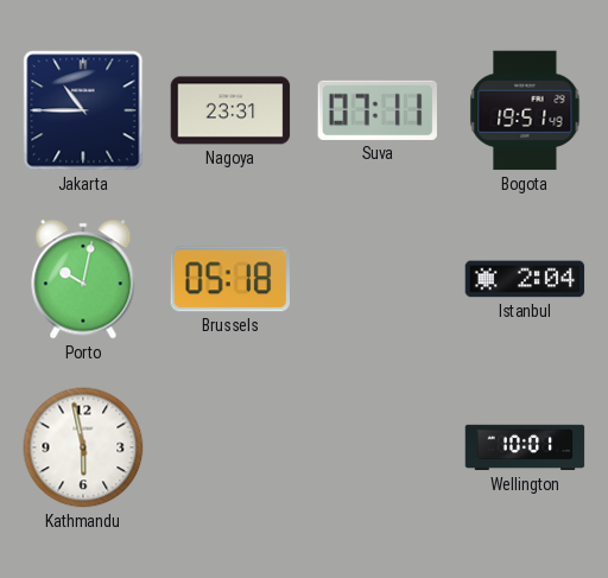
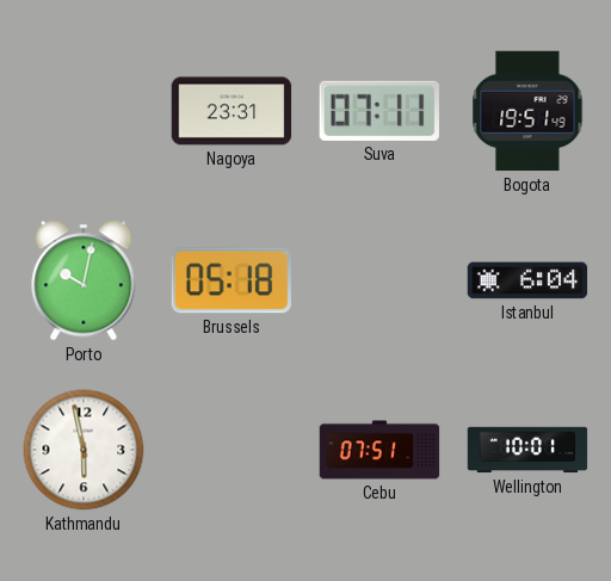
Jakarta: 10:45 -> none
Istanbul: 2:04 -> 6:04
Cebu: none -> 07:51
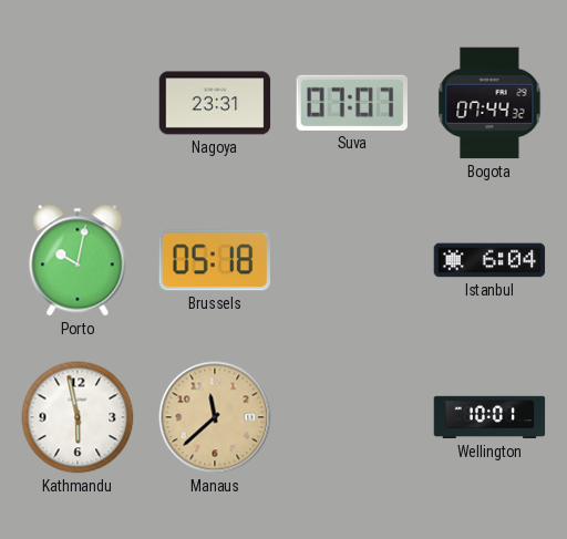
Suva: 07:11 -> 07:07
Bogota: 19:51 -> 07:44
Manaus: none -> 11:38
Cebu: 07:51 -> none
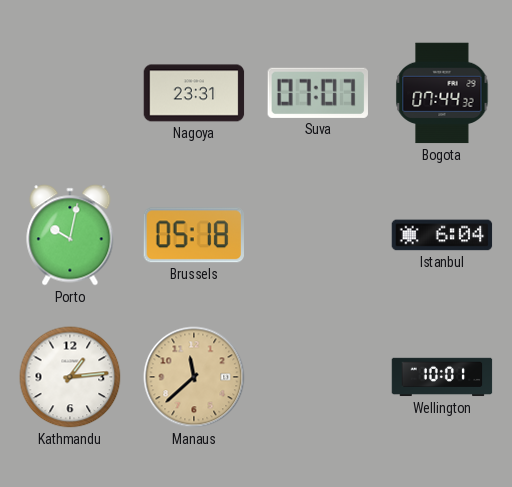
Kathmandu: 5:58 -> 1:14
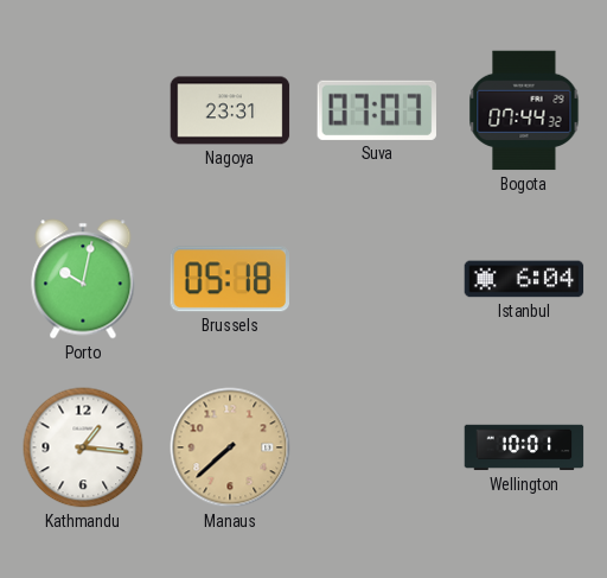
Kathmandu: 1:14 -> 1:16
Manaus: 11:38 -> 7:38
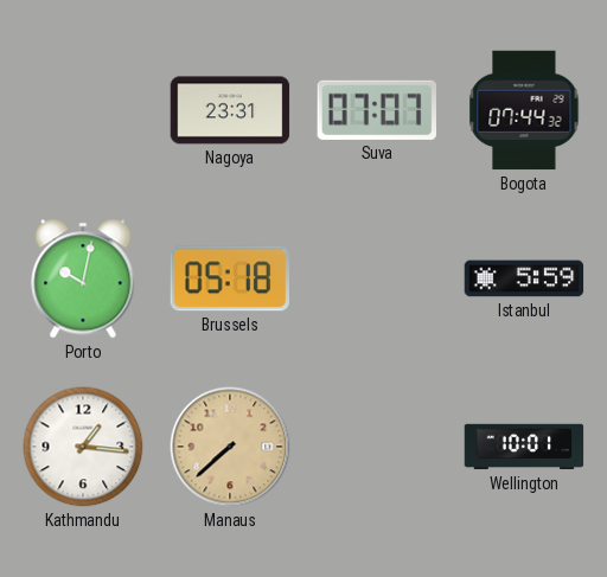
Istanbul: 6:04 -> 5:59
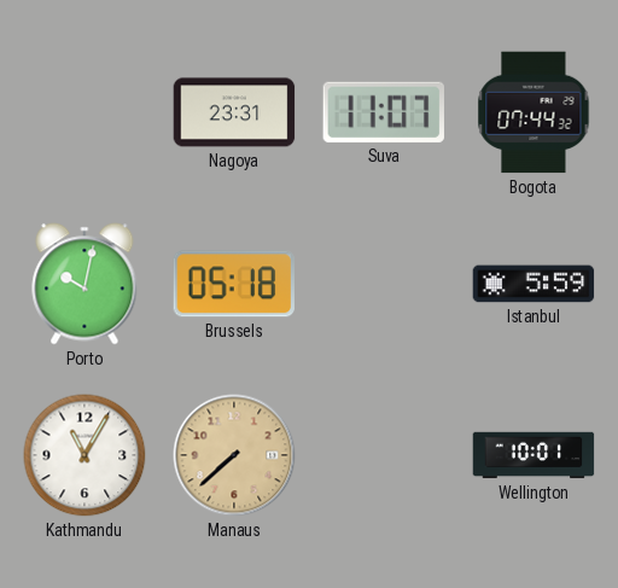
Suva: 07:07 -> 11:07
Kathmandu: 1:16 -> 11:05
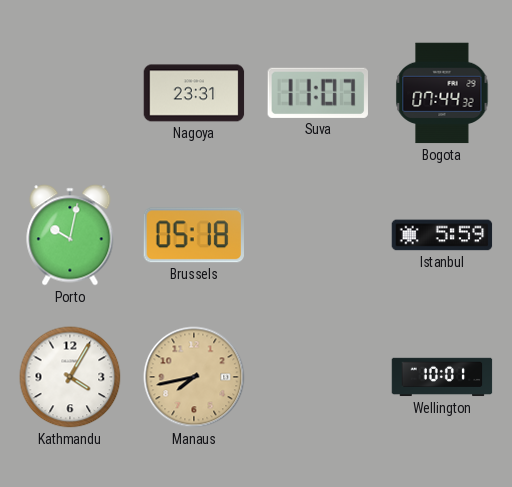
Kathmandu: 11:05 -> 4:05
Manaus: 7:38 -> 7:43
